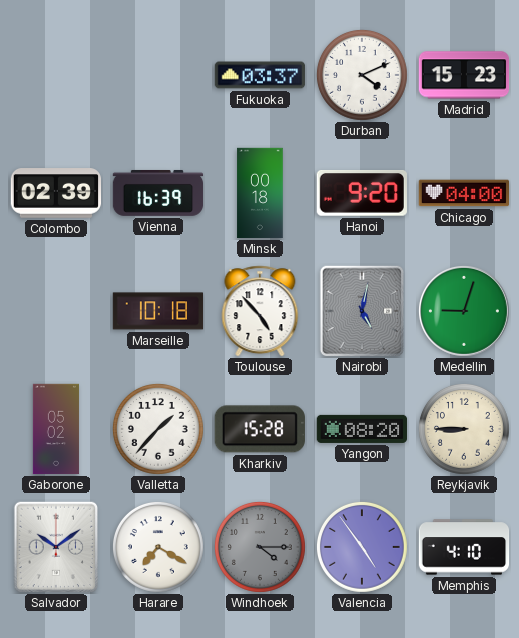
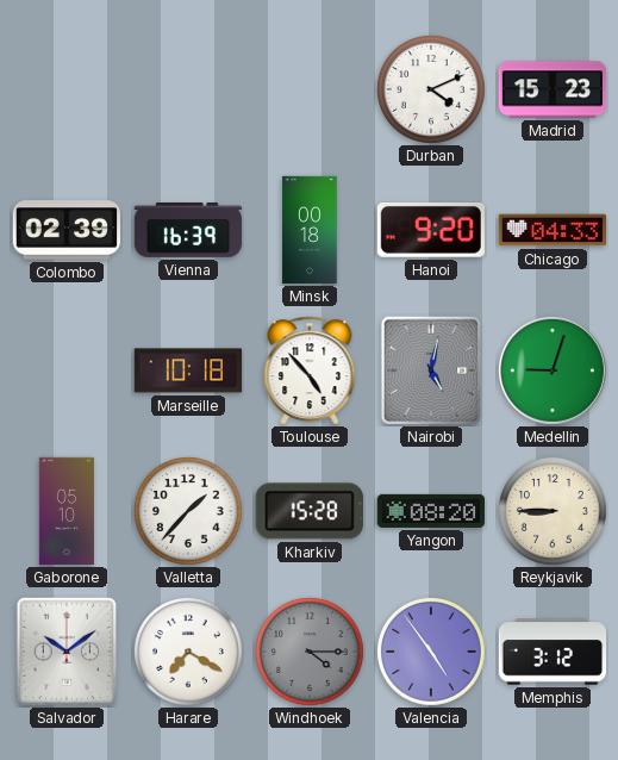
Fukuoka: 03:37 -> none
Chicago: 04:00 -> 04:33
Gaborone: 05:02 -> 05:10
Memphis: 4:10 -> 3:12
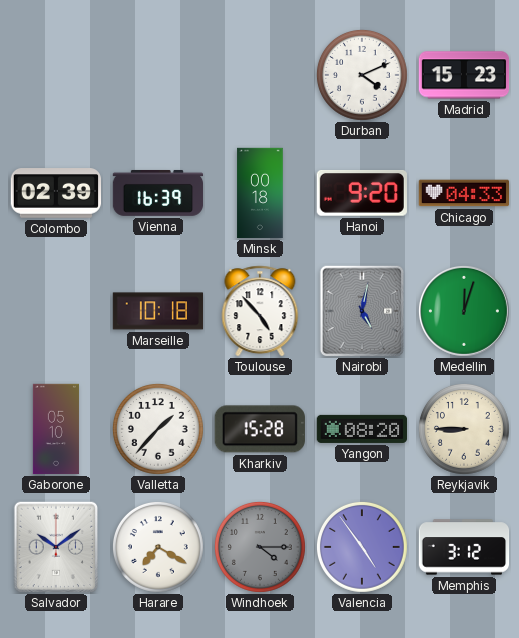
Medellin: 9:03 -> 12:03
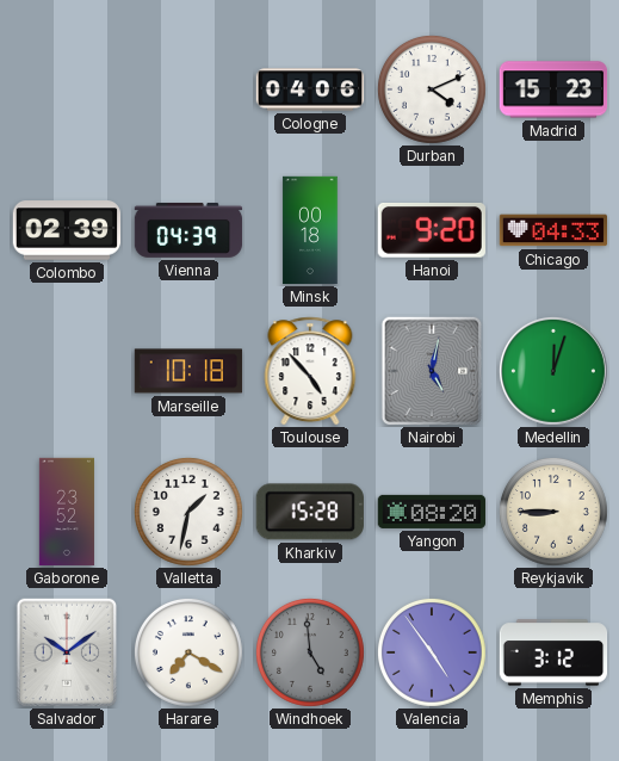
Cologne: none -> 04:06
Vienna: 16:39 -> 04:39
Gaborone: 05:10 -> 23:52
Valletta: 1:37 -> 1:32
Windhoek: 4:15 -> 4:59
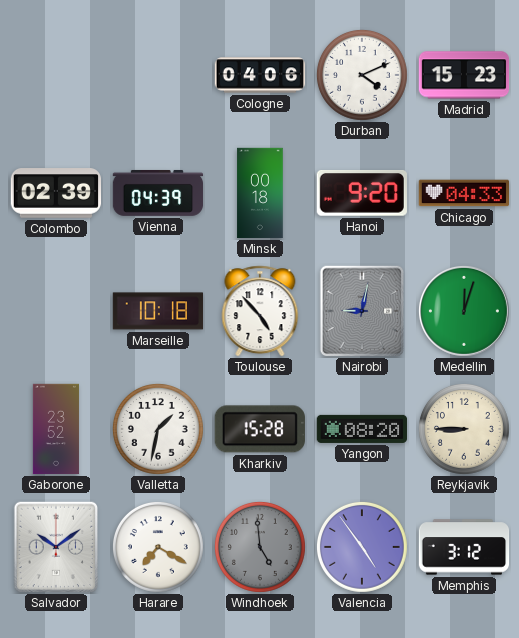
Nairobi: 5:02 -> 9:02
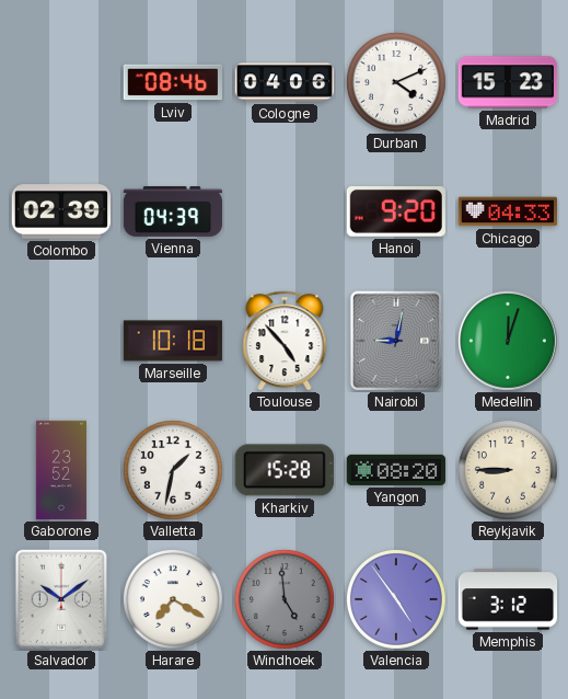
Lviv: none -> 08:46
Minsk: 00:18 -> none
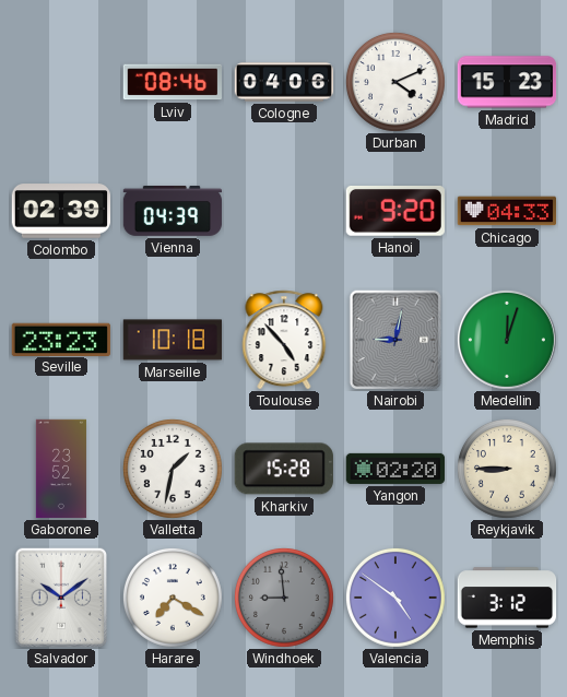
Seville: none -> 23:23
Yangon: 08:20 -> 02:20
Windhoek: 4:59 -> 8:59
Valencia: 4:54 -> 4:51
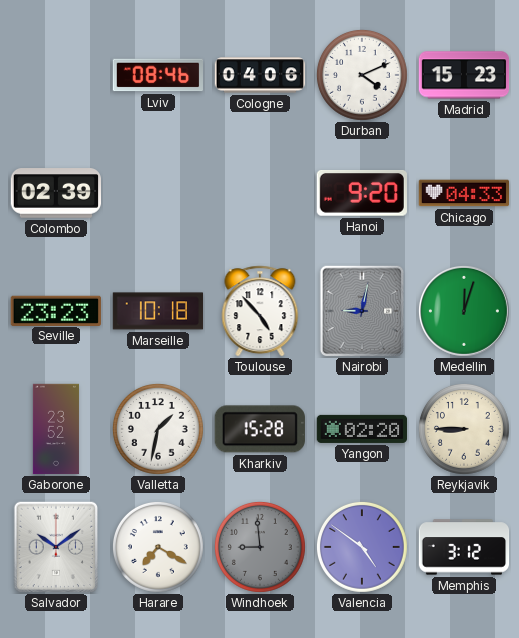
Vienna: 04:39 -> none
